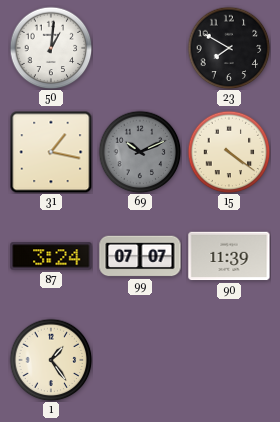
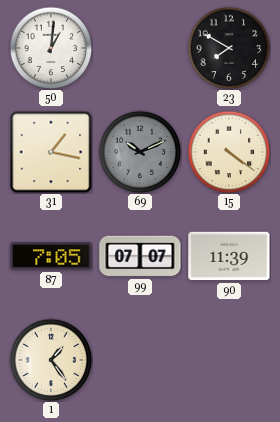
87: 3:24 -> 7:05
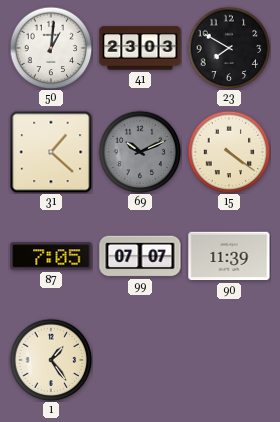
41: none -> 23:03
31: 1:17 -> 1:22
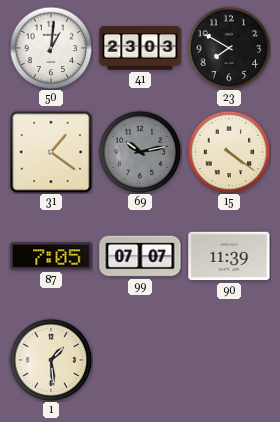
31: 1:22 -> 1:21
69: 10:11 -> 10:13
1: 1:24 -> 1:29
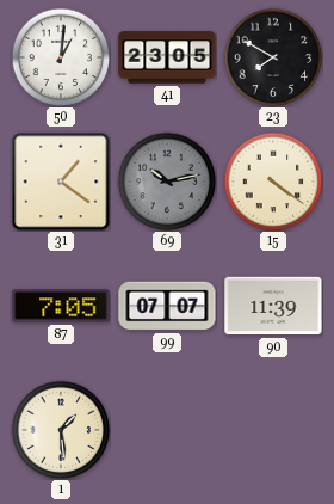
41: 23:03 -> 23:05
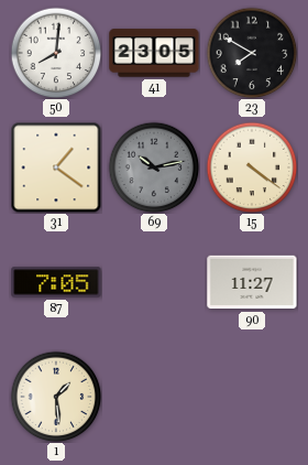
50: 1:01 -> 8:01
99: 07:07 -> none
90: 11:39 -> 11:27
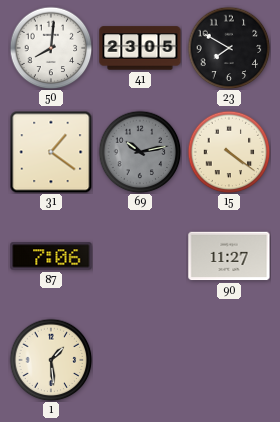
87: 7:05 -> 7:06
